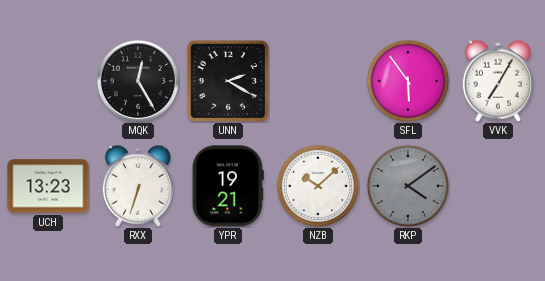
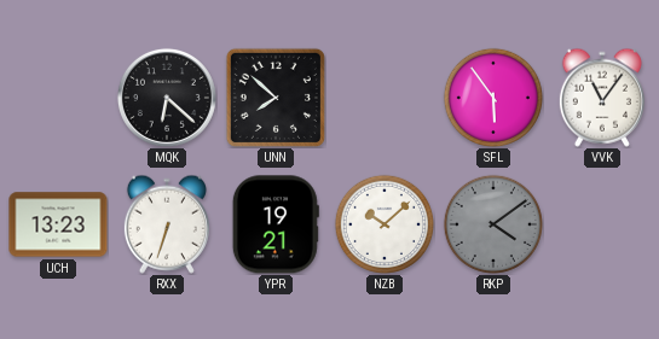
MQK: 12:25 -> 6:22
UNN: 2:20 -> 7:52
VVK: 7:05 -> 11:06
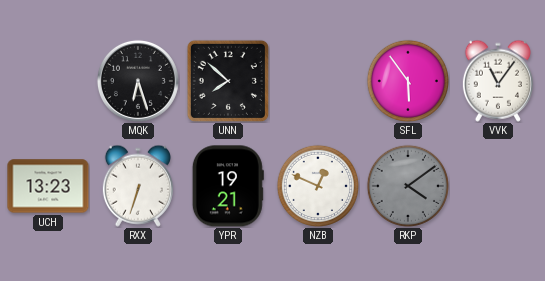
MQK: 6:22 -> 6:27
NZB: 10:08 -> 12:49
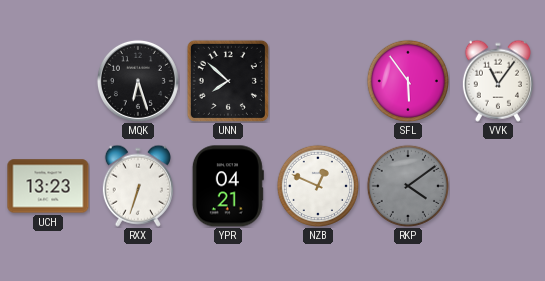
YPR: 19:21 -> 04:21
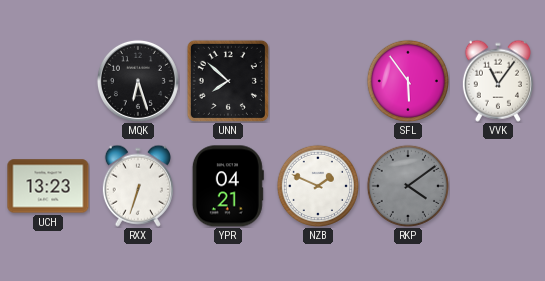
NZB: 12:49 -> 1:49
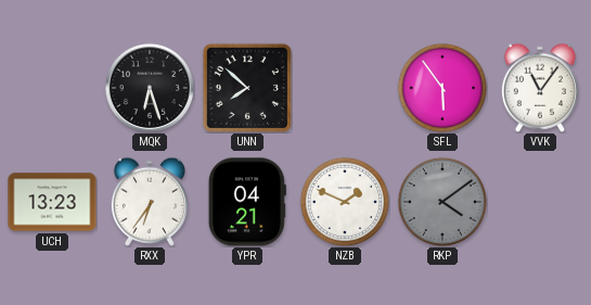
RXX: 6:33 -> 6:36
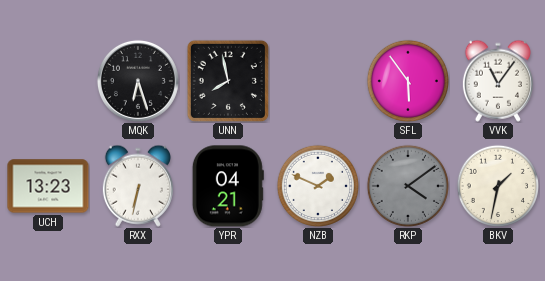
UNN: 7:52 -> 7:58
RXX: 6:36 -> 6:32
BKV: none -> 1:32
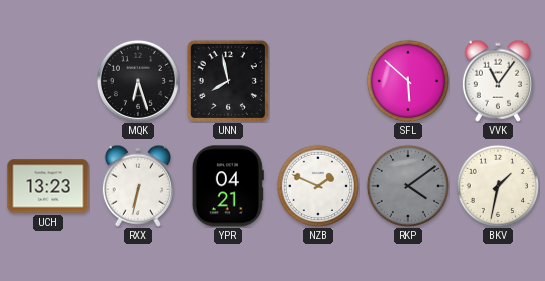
SFL: 5:54 -> 5:52
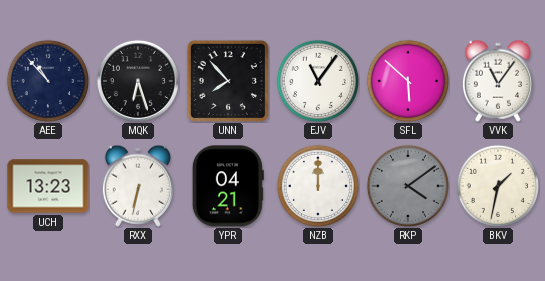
AEE: none -> 10:53
UNN: 7:58 -> 7:53
EJV: none -> 11:06
NZB: 1:49 -> 12:00
